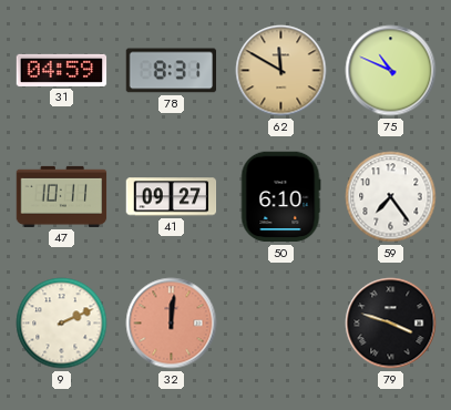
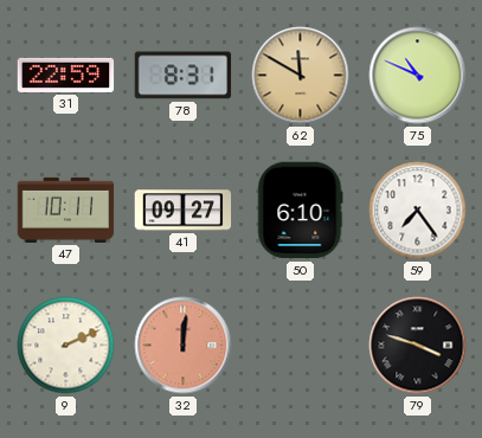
31: 04:59 -> 22:59
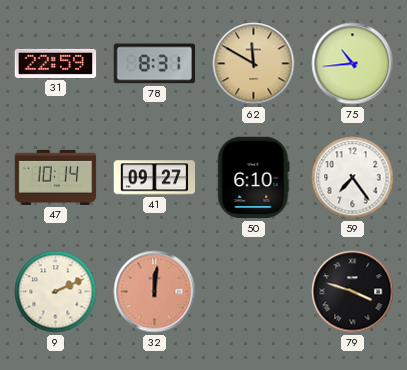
75: 10:49 -> 10:44
47: 10:11 -> 10:14
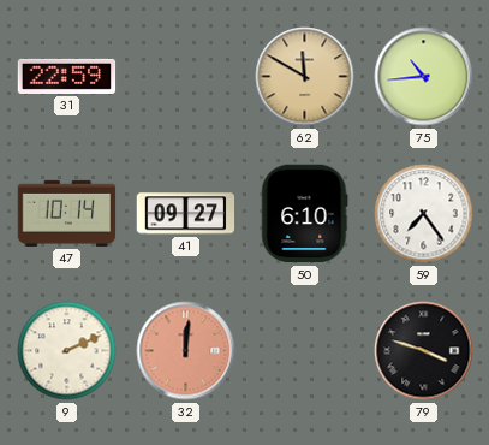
78: 8:31 -> none
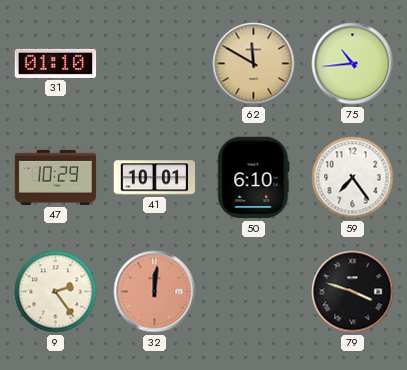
31: 22:59 -> 01:10
47: 10:14 -> 10:29
41: 09:27 -> 10:01
9: 2:11 -> 2:24
